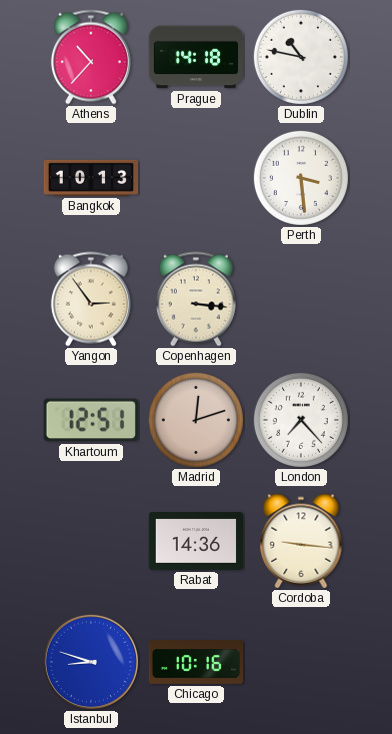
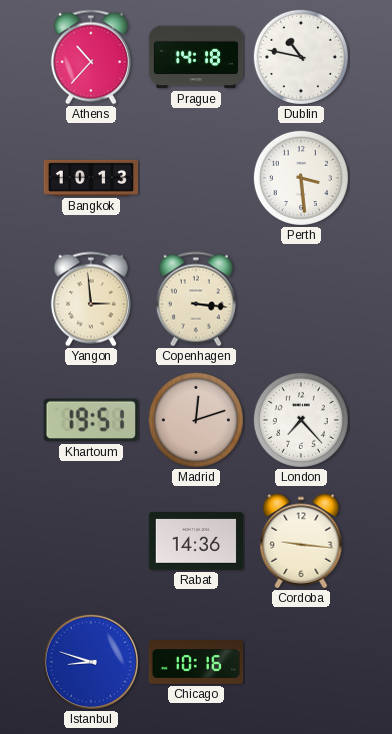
Yangon: 2:54 -> 2:59
Khartoum: 12:51 -> 19:51
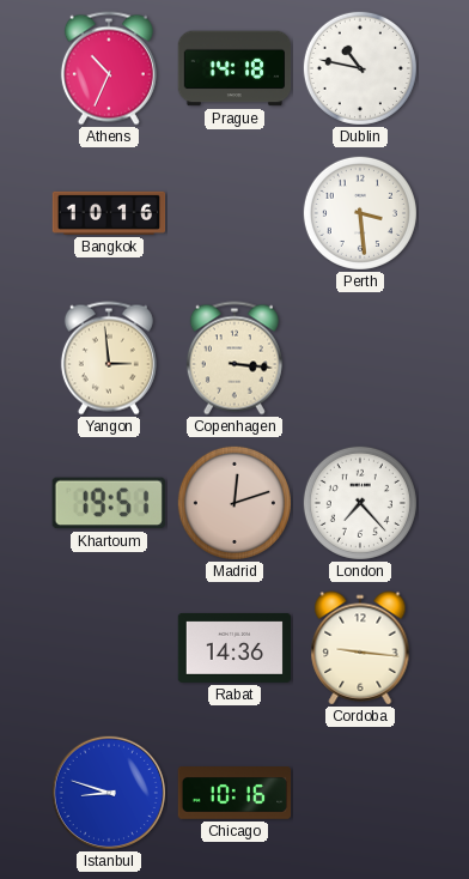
Athens: 10:37 -> 10:34
Bangkok: 10:13 -> 10:16
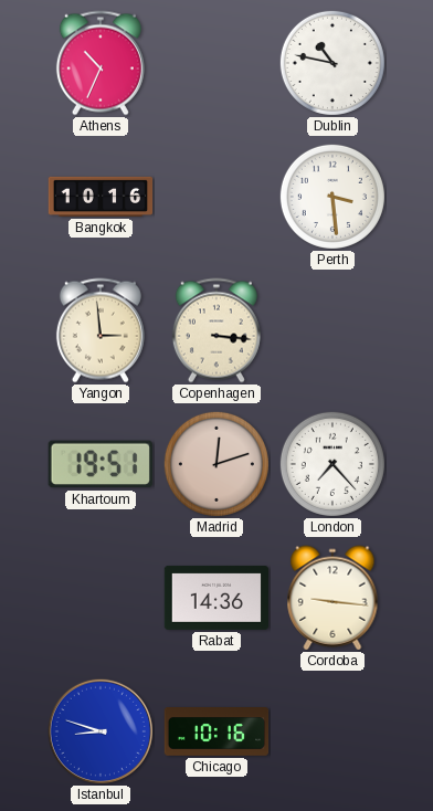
Prague: 14:18 -> none
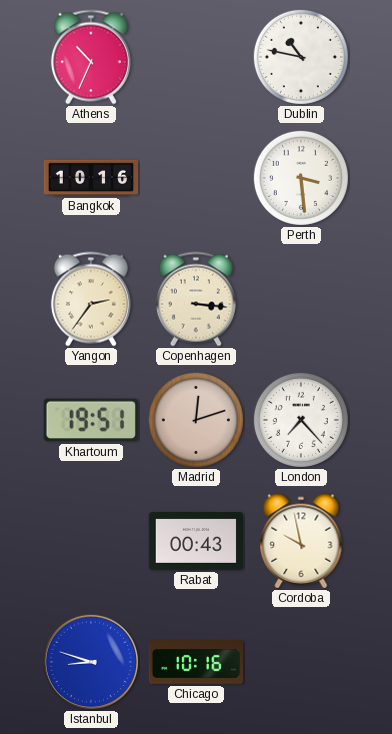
Yangon: 2:59 -> 2:36
Rabat: 14:36 -> 00:43
Cordoba: 9:16 -> 9:58
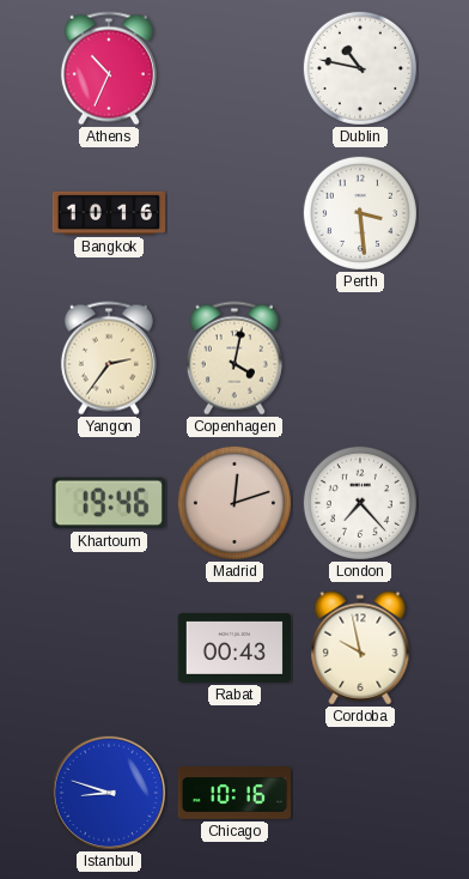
Copenhagen: 3:16 -> 4:02
Khartoum: 19:51 -> 19:46
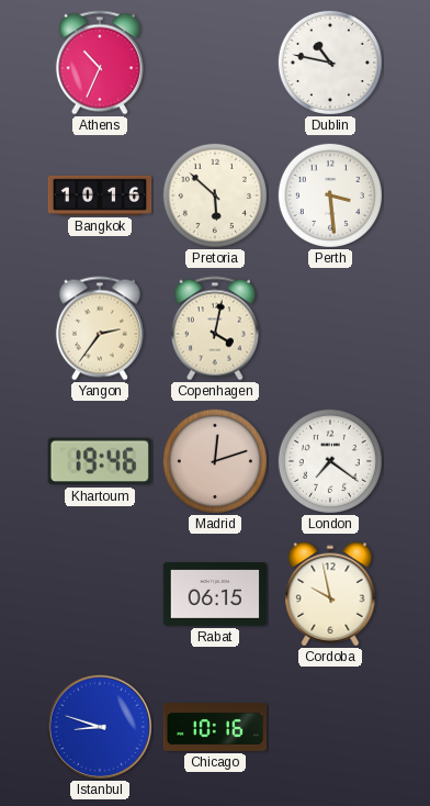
Pretoria: none -> 5:52
London: 7:23 -> 7:21
Rabat: 00:43 -> 06:15
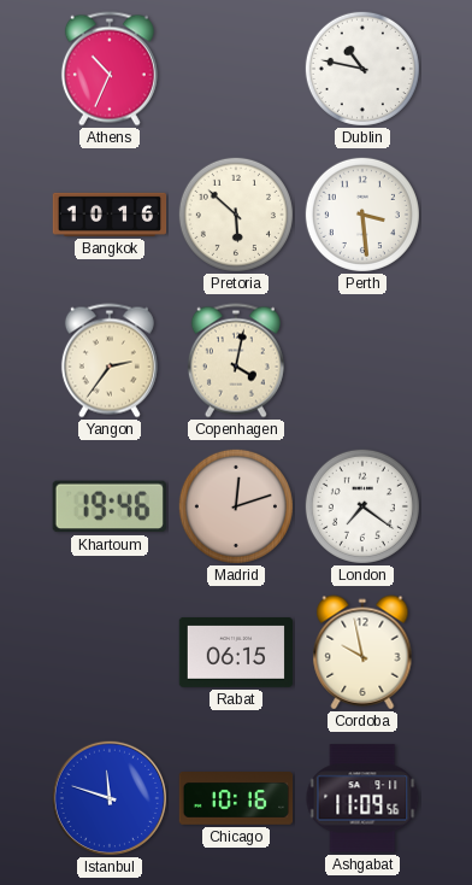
Istanbul: 8:48 -> 11:48
Ashgabat: none -> 11:09
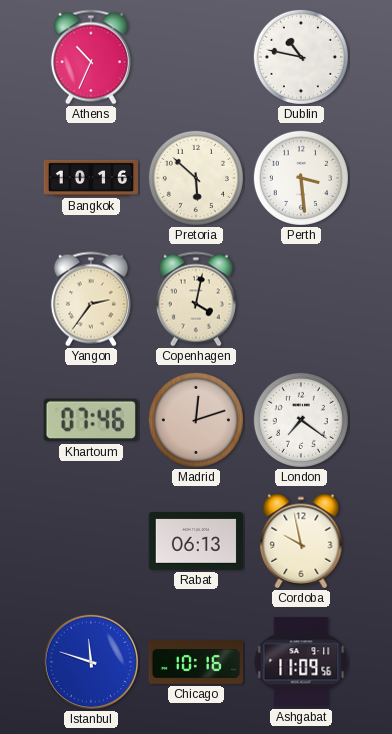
Khartoum: 19:46 -> 07:46
Rabat: 06:15 -> 06:13
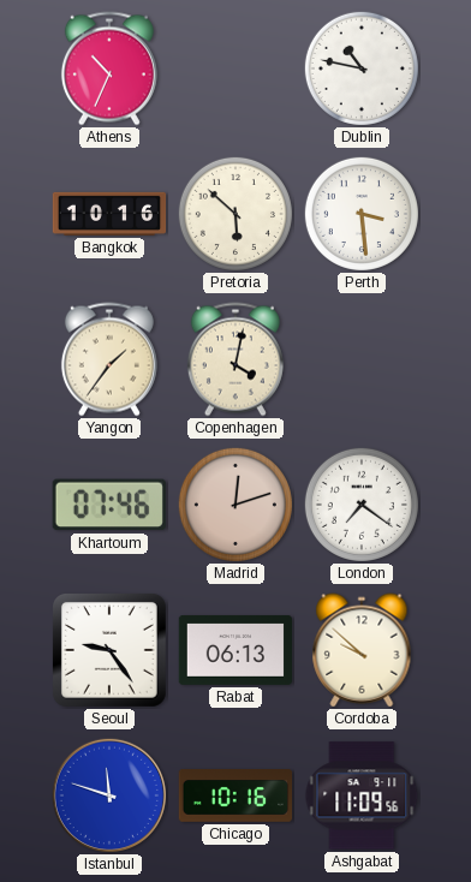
Yangon: 2:36 -> 1:36
Seoul: none -> 9:24
Cordoba: 9:58 -> 9:52
